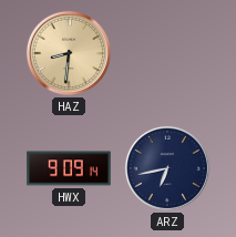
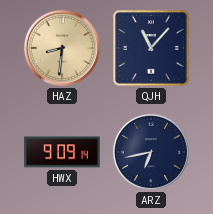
QJH: none -> 11:07
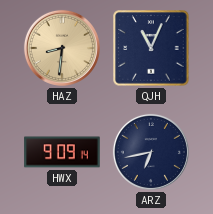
QJH: 11:07 -> 11:04
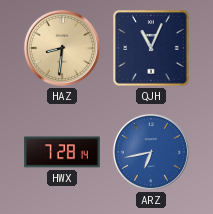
HWX: 9:09 -> 7:28
ARZ dial: navy -> blue
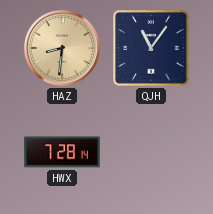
QJH: 11:04 -> 11:06
ARZ: 6:43 -> none
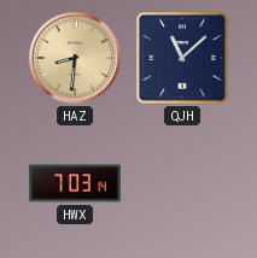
QJH: 11:06 -> 11:08
HWX: 7:28 -> 7:03
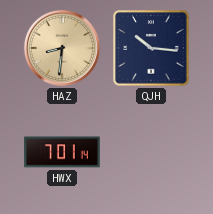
QJH: 11:08 -> 10:16
HWX: 7:03 -> 7:01
